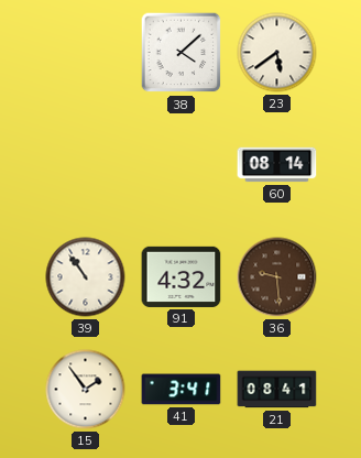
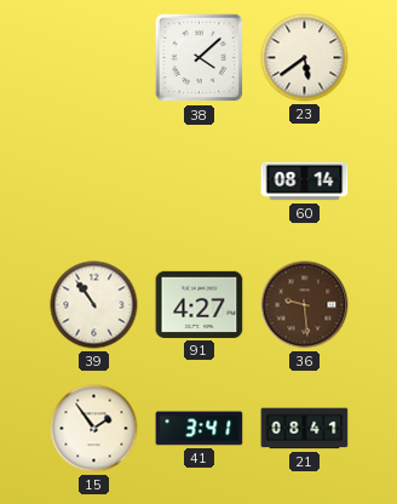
91: 4:32 -> 4:27
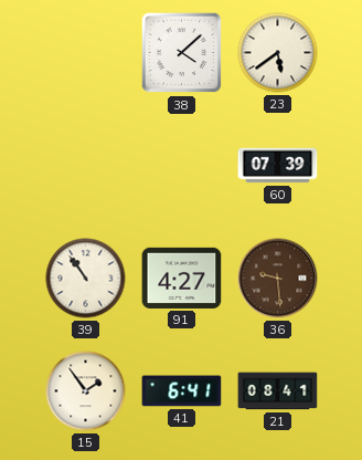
60: 08:14 -> 07:39
41: 3:41 -> 6:41
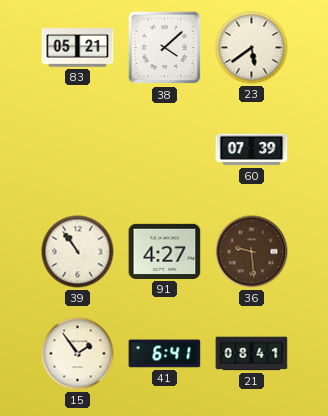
83: none -> 05:21
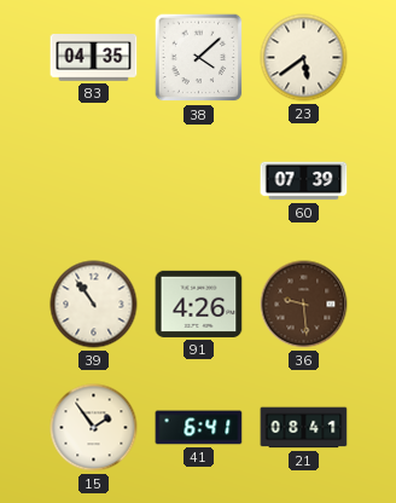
83: 05:21 -> 04:35
91: 4:27 -> 4:26
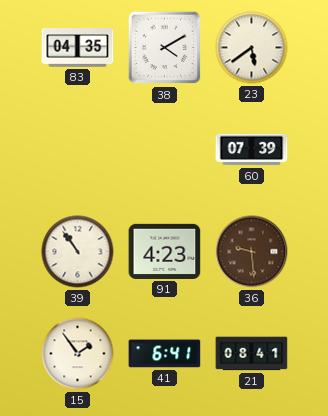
38: 4:08 -> 4:10
91: 4:26 -> 4:23
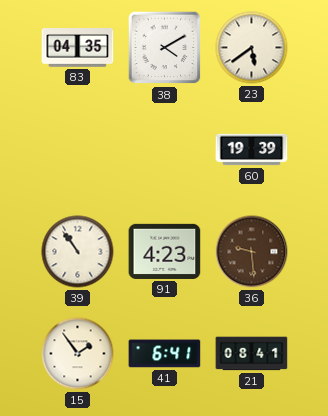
60: 07:39 -> 19:39
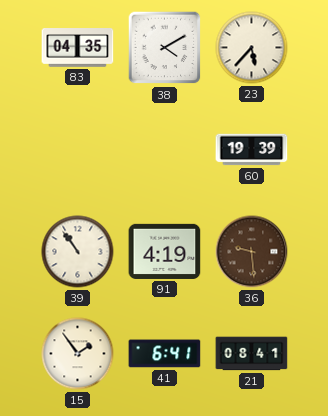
23: 5:39 -> 5:37
91: 4:23 -> 4:19
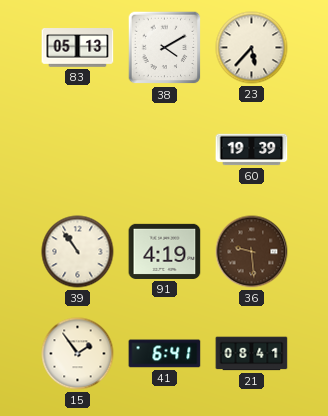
83: 04:35 -> 05:13
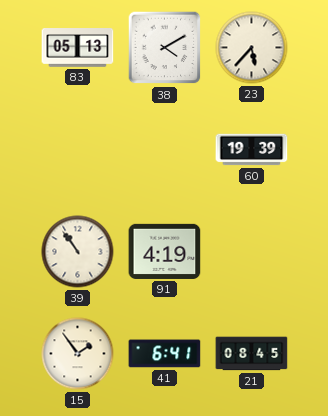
36: 9:29 -> none
21: 08:41 -> 08:45
